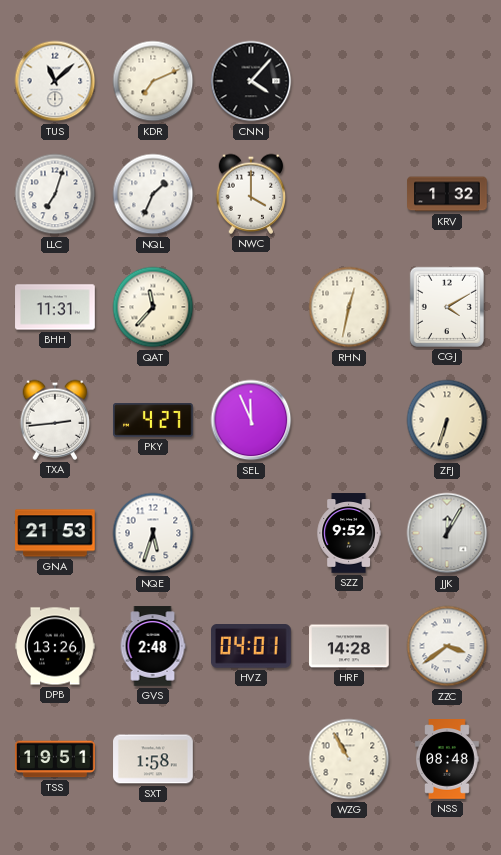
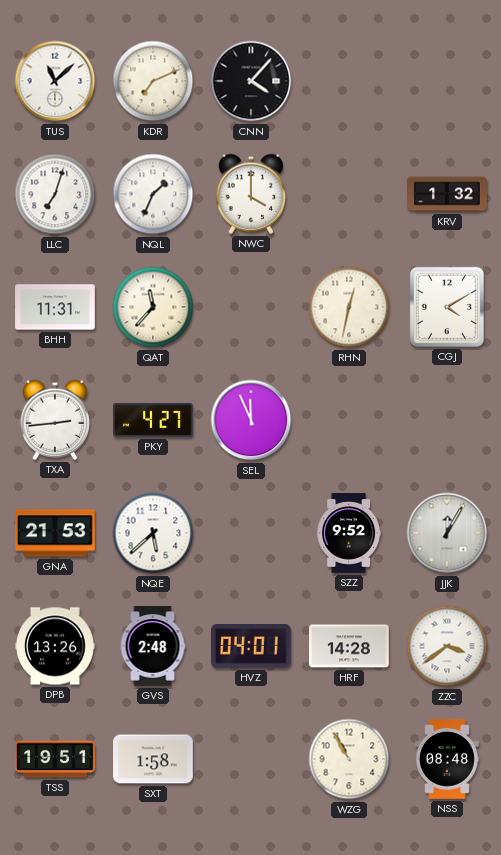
ZFJ: 6:33 -> none
NQE: 5:33 -> 5:38
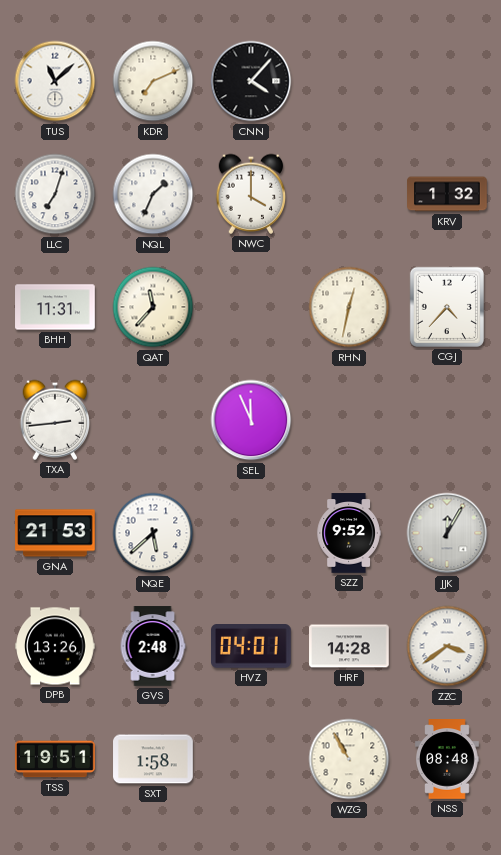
CGJ: 4:10 -> 4:37
PKY: 4:27 -> none
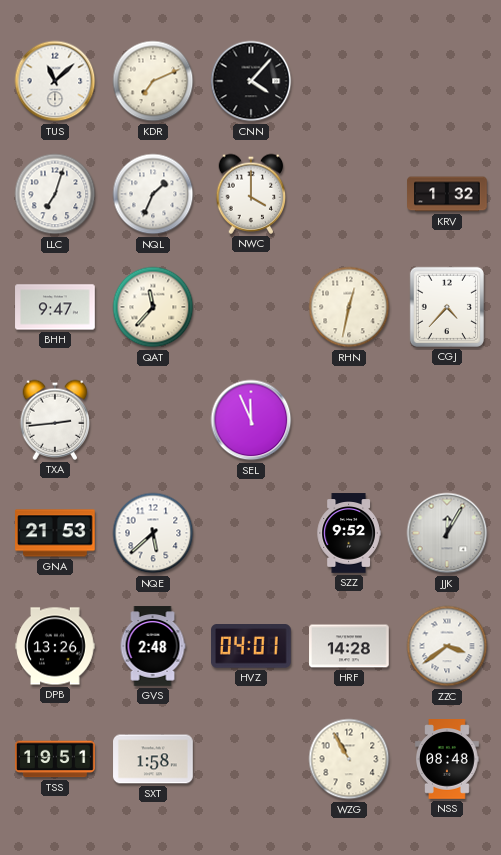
BHH: 11:31 -> 9:47
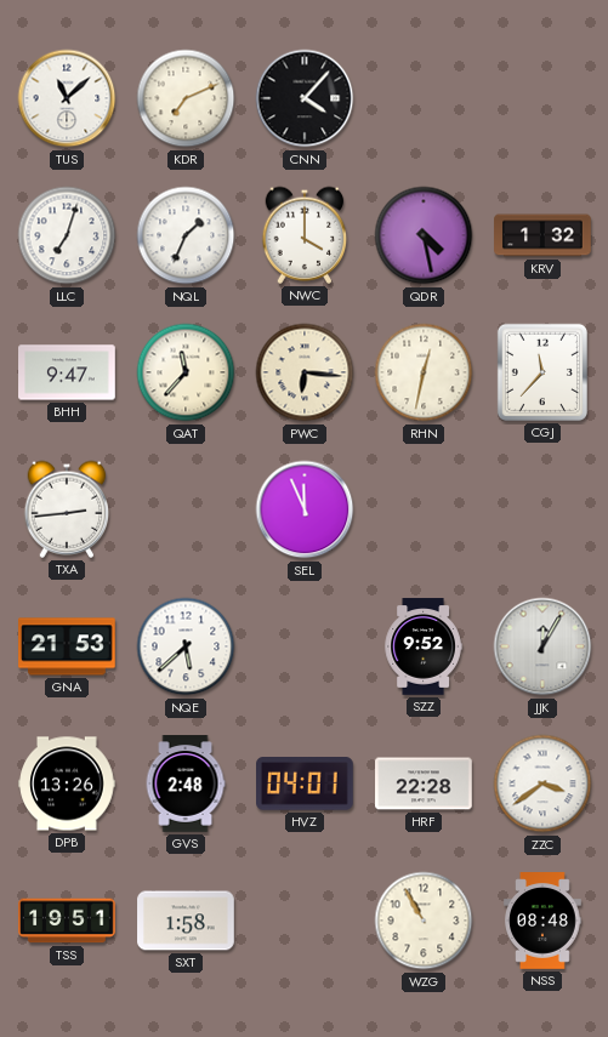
QDR: none -> 4:28
PWC: none -> 6:16
CGJ: 4:37 -> 11:37
HRF: 14:28 -> 22:28
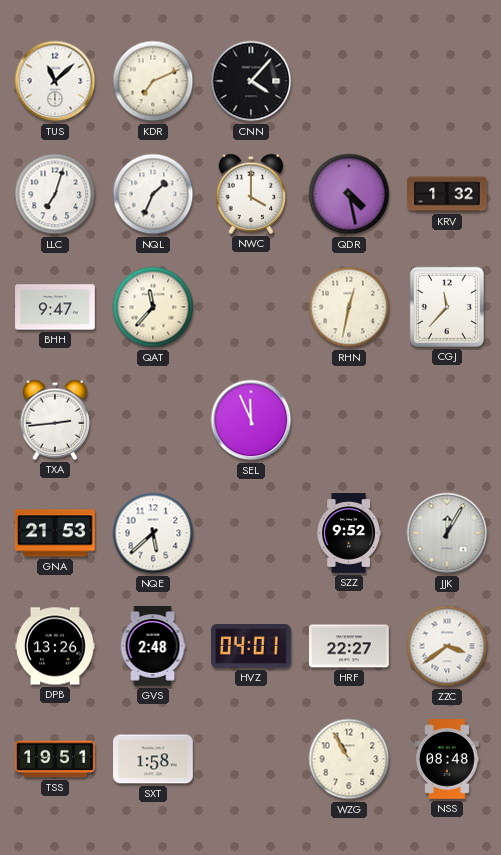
PWC: 6:16 -> none
HRF: 22:28 -> 22:27
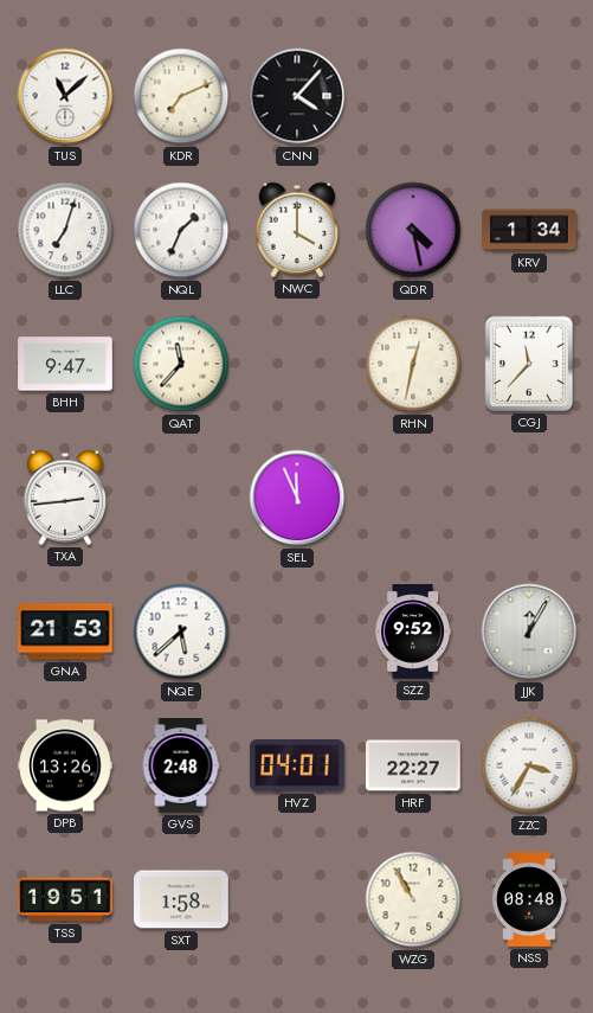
KRV: 1:32 -> 1:34
ZZC: 3:39 -> 3:35
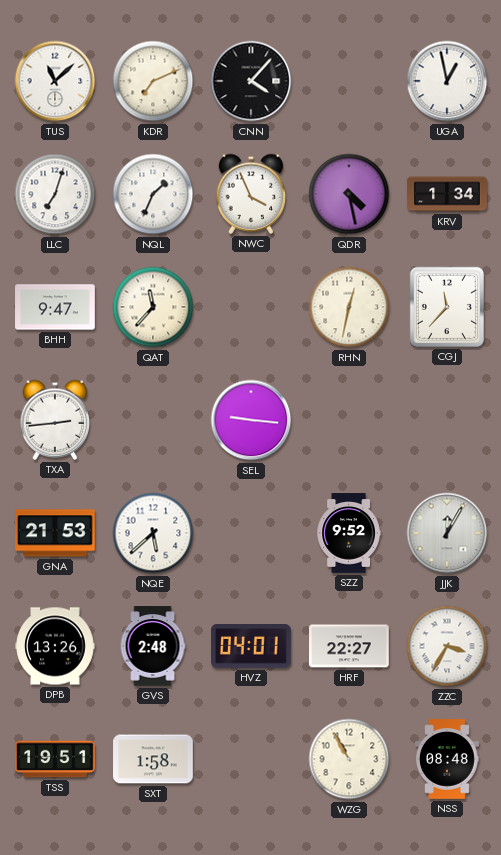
UGA: none -> 12:58
NWC: 4:00 -> 3:56
SEL: 11:56 -> 9:16
